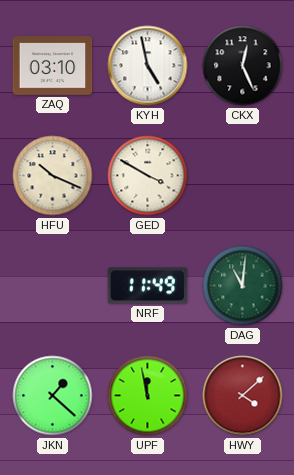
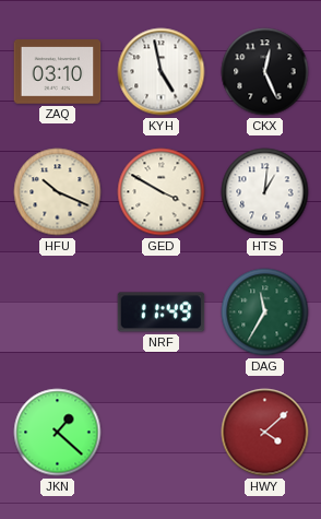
HTS: none -> 1:01
DAG: 11:01 -> 11:35
UPF: 11:58 -> none
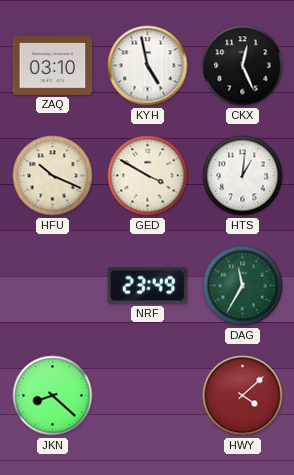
NRF: 11:49 -> 23:49
JKN: 1:22 -> 8:22
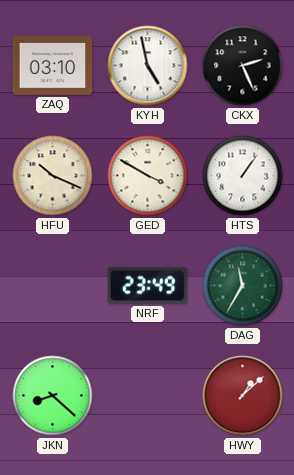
CKX: 12:26 -> 2:26
HTS: 1:01 -> 1:06
HWY: 4:08 -> 1:08
